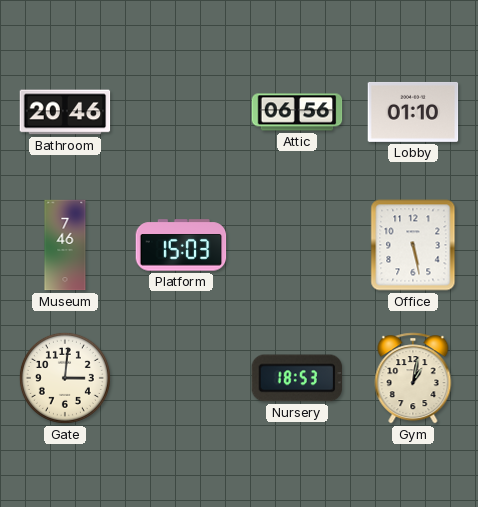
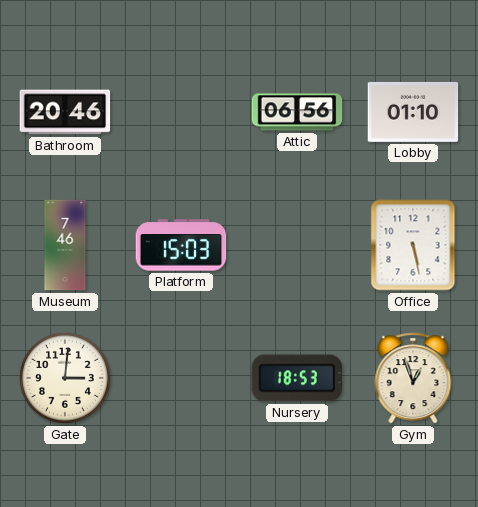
Gym: 1:02 -> 12:57
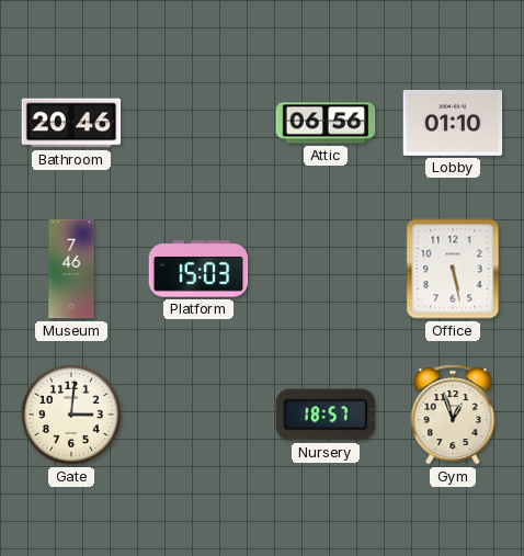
Nursery: 18:53 -> 18:57
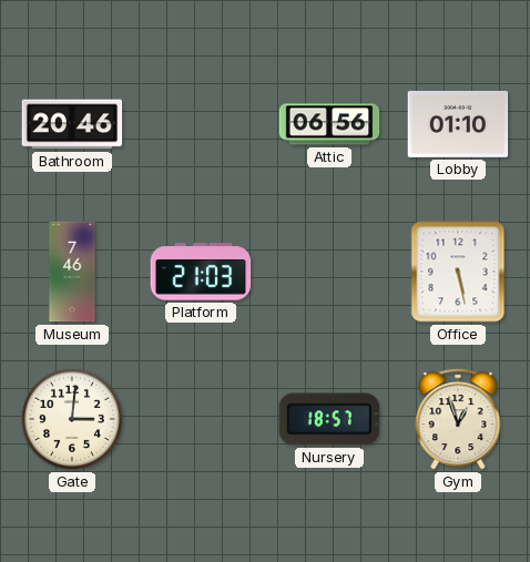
Platform: 15:03 -> 21:03
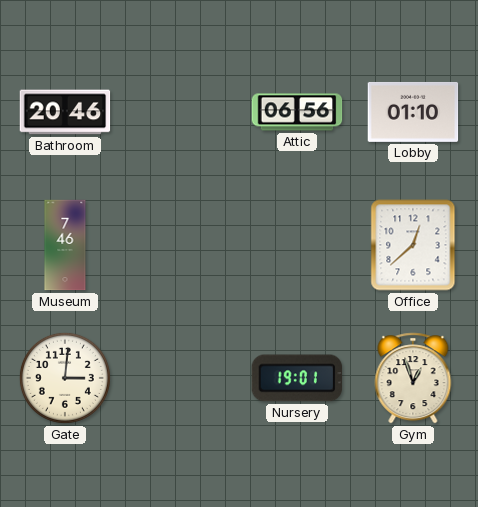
Platform: 21:03 -> none
Office: 5:28 -> 12:38
Nursery: 18:57 -> 19:01
